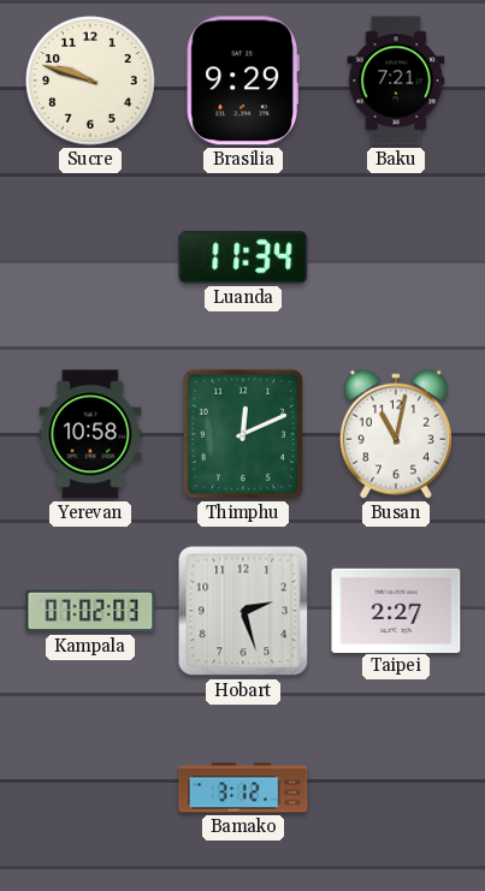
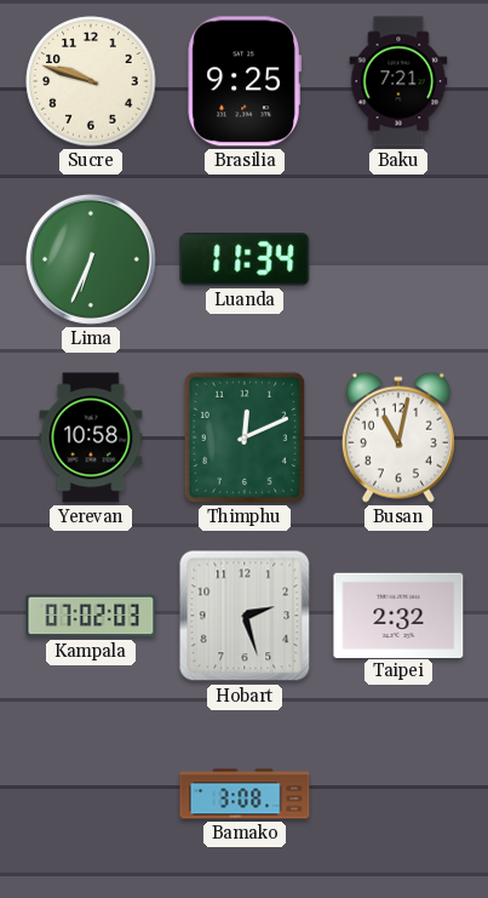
Brasilia: 9:29 -> 9:25
Lima: none -> 6:34
Taipei: 2:27 -> 2:32
Bamako: 3:12 -> 3:08
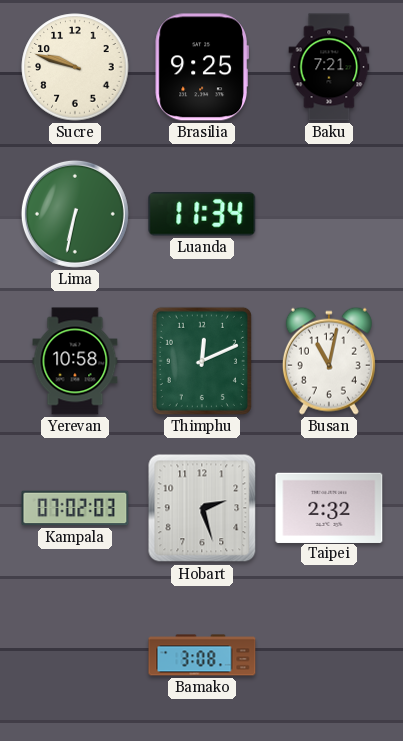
Lima: 6:34 -> 6:32
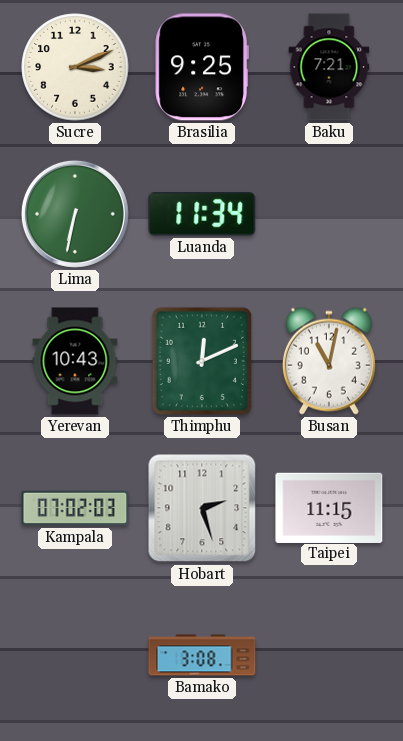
Sucre: 9:48 -> 3:11
Yerevan: 10:58 -> 10:43
Taipei: 2:32 -> 11:15
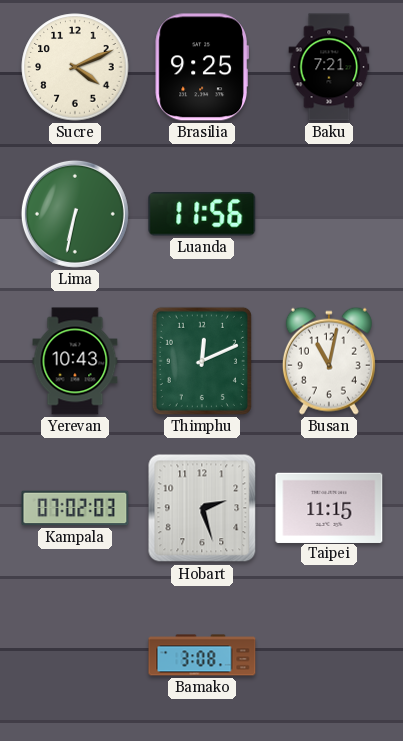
Sucre: 3:11 -> 4:11
Luanda: 11:34 -> 11:56
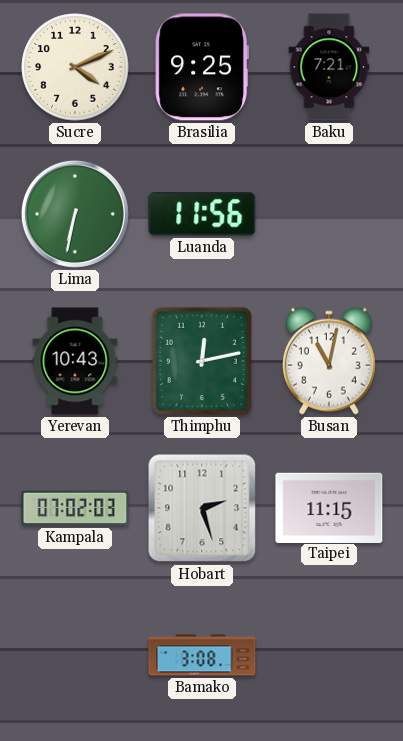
Thimphu: 12:11 -> 12:13
